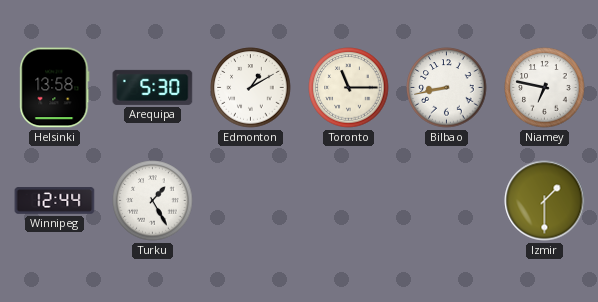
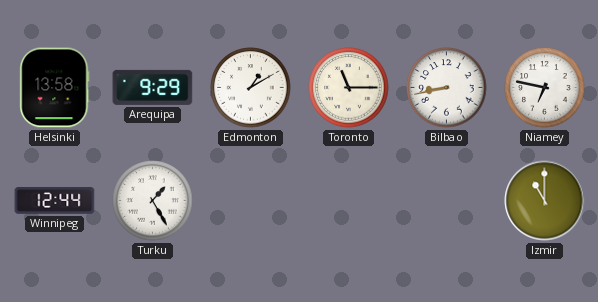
Arequipa: 5:30 -> 9:29
Izmir: 1:30 -> 11:00
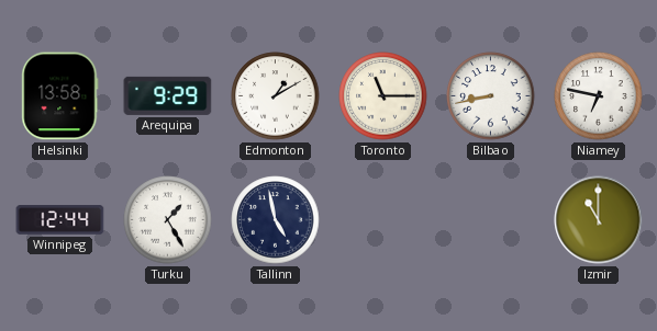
Tallinn: none -> 4:58
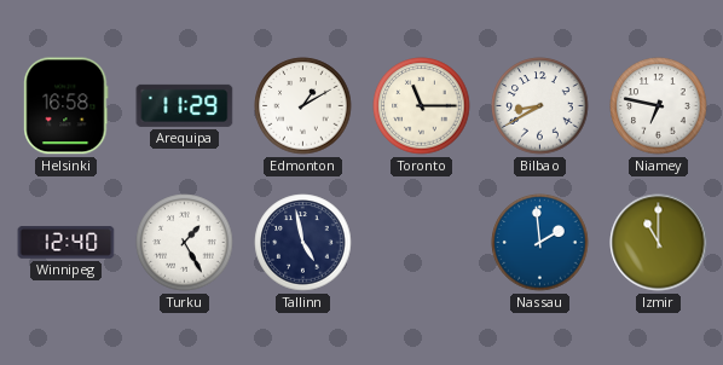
Helsinki: 13:58 -> 16:58
Arequipa: 9:29 -> 11:29
Bilbao: 8:43 -> 8:40
Winnipeg: 12:44 -> 12:40
Nassau: none -> 1:59
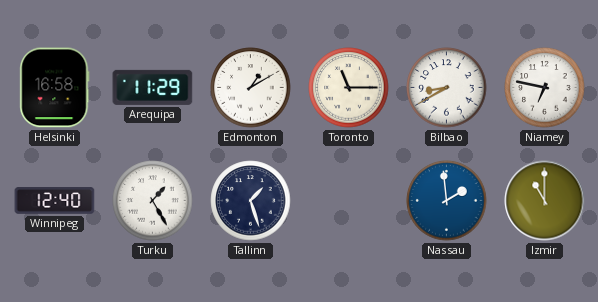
Tallinn: 4:58 -> 1:27
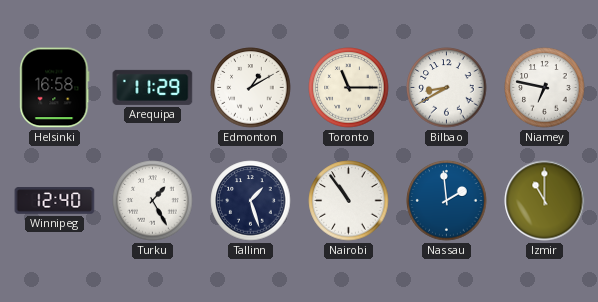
Nairobi: none -> 10:54
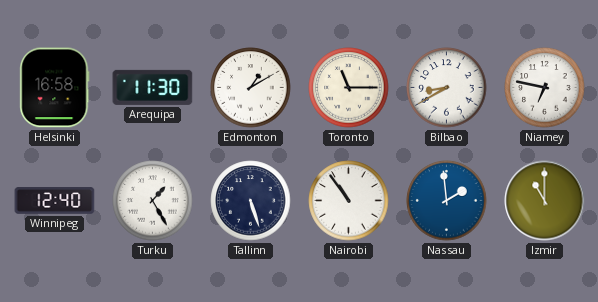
Arequipa: 11:29 -> 11:30
Tallinn: 1:27 -> 5:27
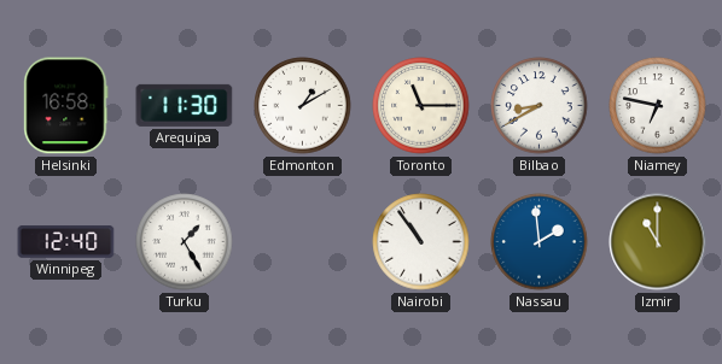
Tallinn: 5:27 -> none
